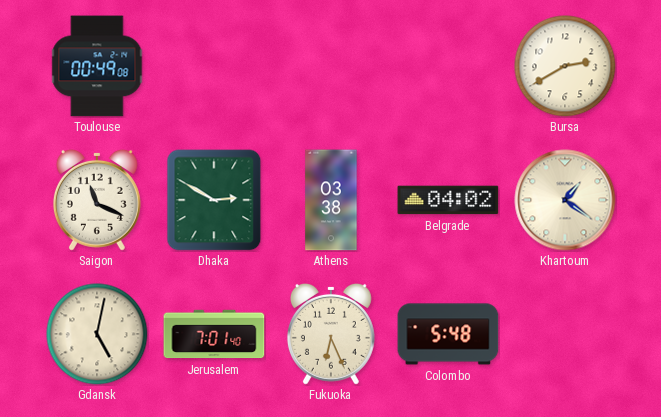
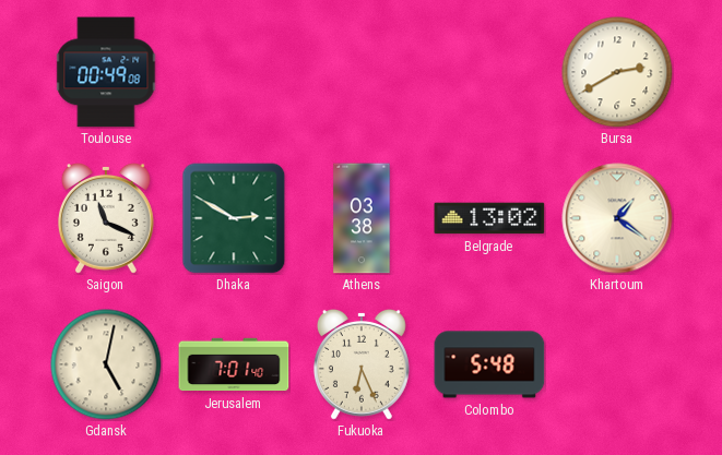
Belgrade: 04:02 -> 13:02
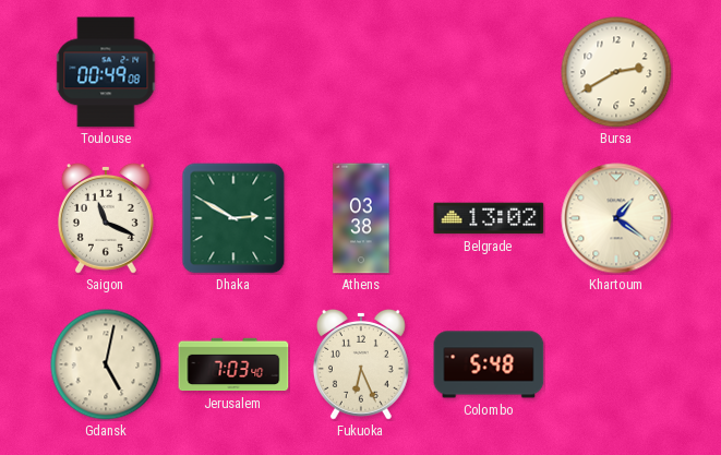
Jerusalem: 7:01 -> 7:03
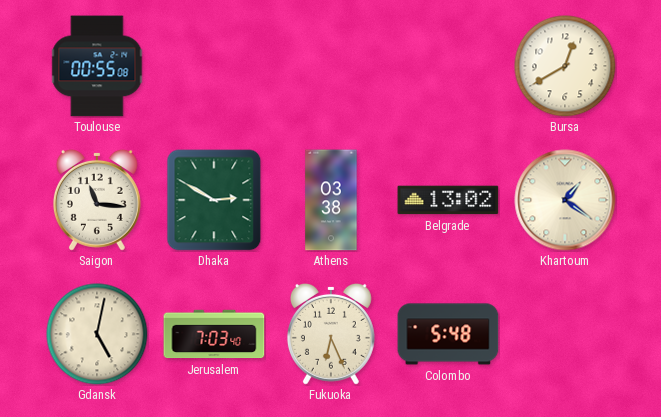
Toulouse: 00:49 -> 00:55
Bursa: 2:40 -> 12:40
Saigon: 11:19 -> 11:16
